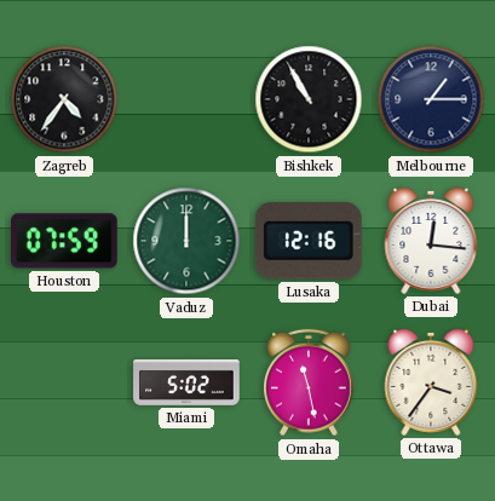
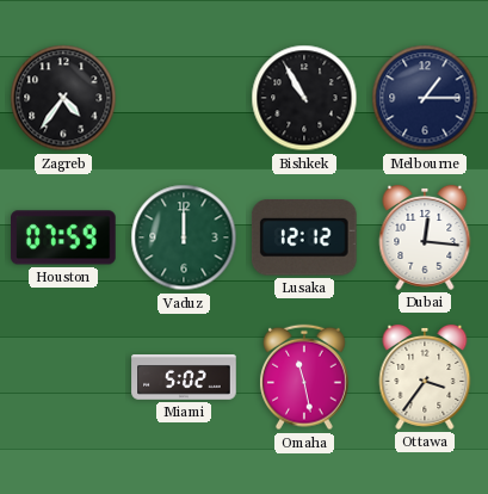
Lusaka: 12:16 -> 12:12
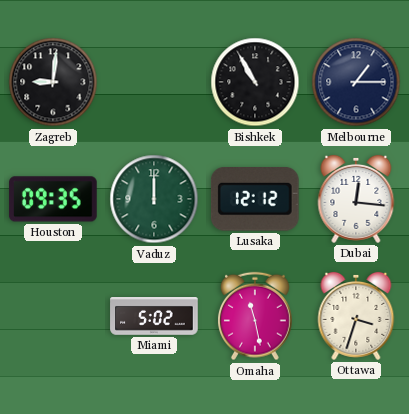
Zagreb: 4:36 -> 9:01
Houston: 07:59 -> 09:35
Ottawa: 3:36 -> 3:33
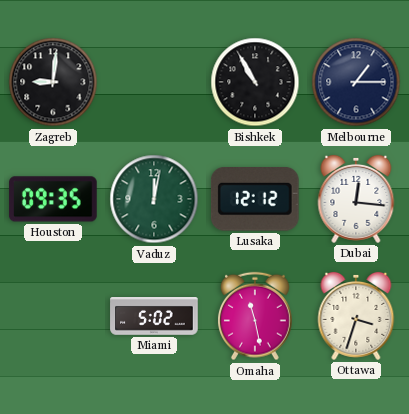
Vaduz: 12:00 -> 12:02
